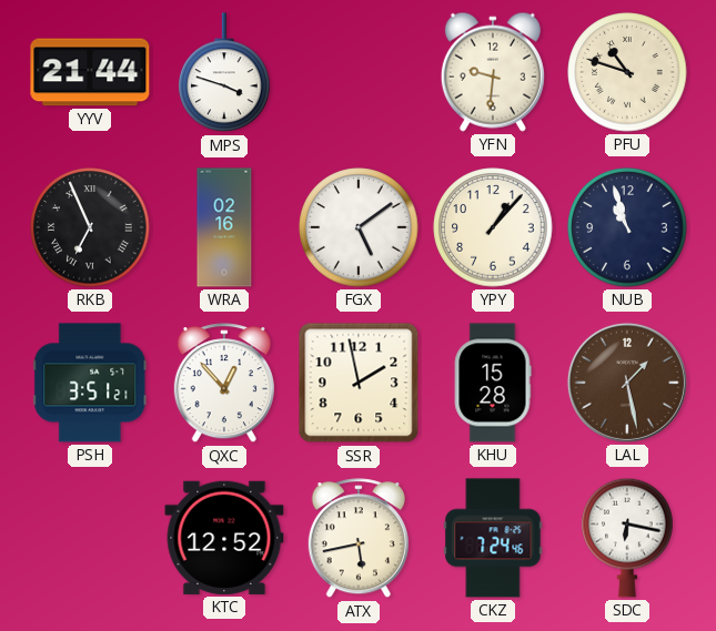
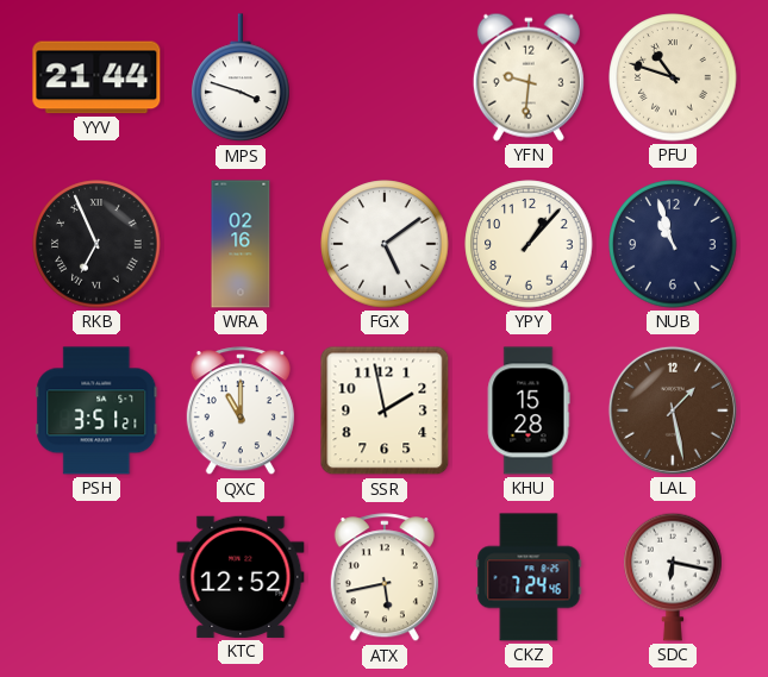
QXC: 12:53 -> 11:00
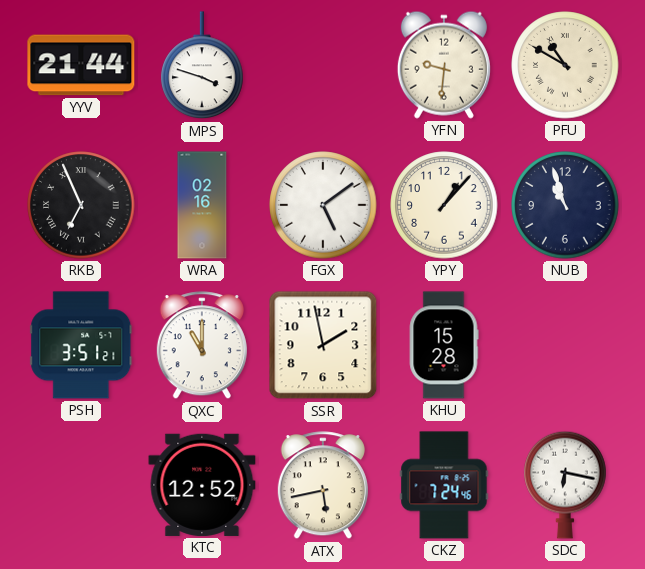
PFU: 10:48 -> 10:50
LAL: 1:28 -> none
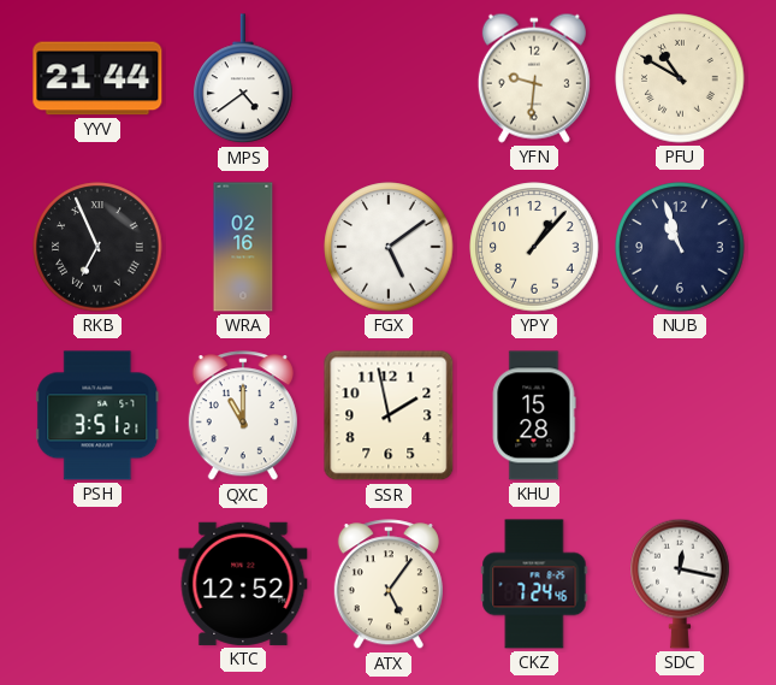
MPS: 3:48 -> 4:39
ATX: 5:43 -> 5:06
SDC: 6:17 -> 12:17
